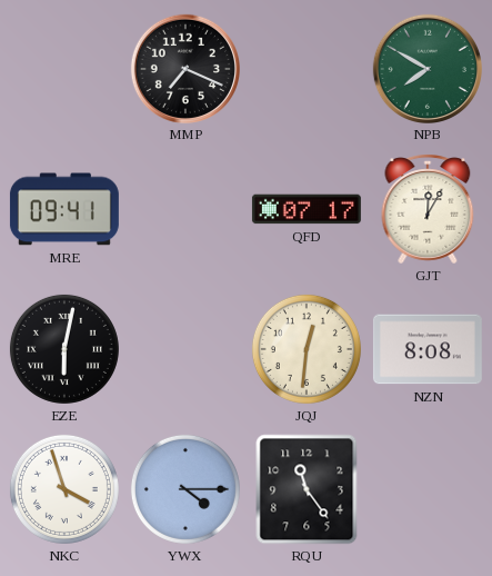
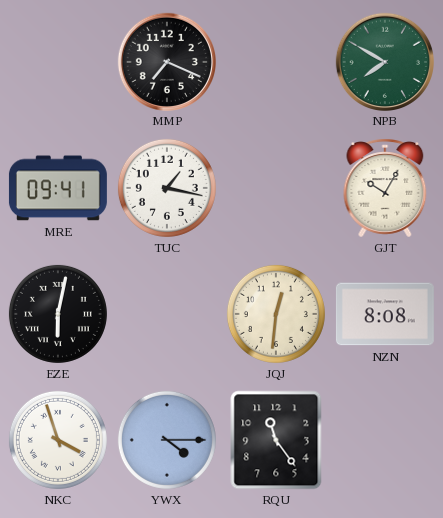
TUC: none -> 1:17
QFD: 07:17 -> none
GJT: 12:05 -> 10:05
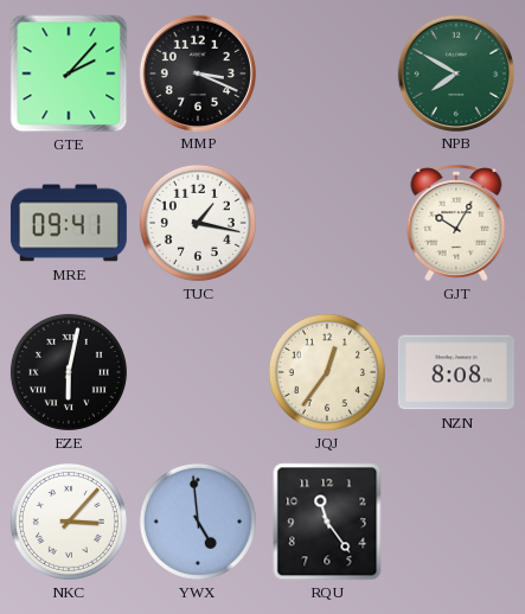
GTE: none -> 2:07
MMP: 7:19 -> 3:19
JQJ: 12:31 -> 12:36
NKC: 3:57 -> 3:07
YWX: 4:15 -> 4:59
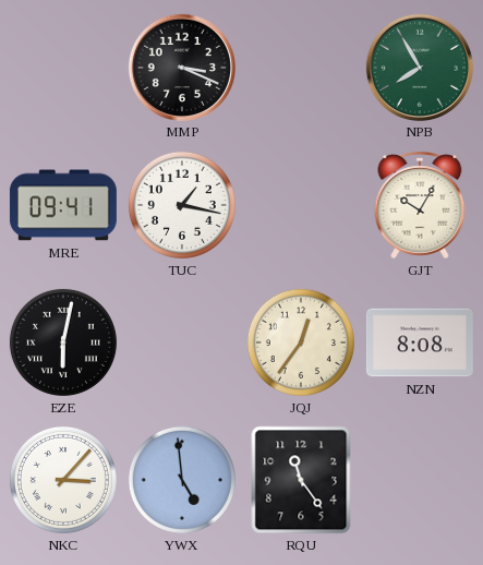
GTE: 2:07 -> none
NPB: 7:50 -> 7:55
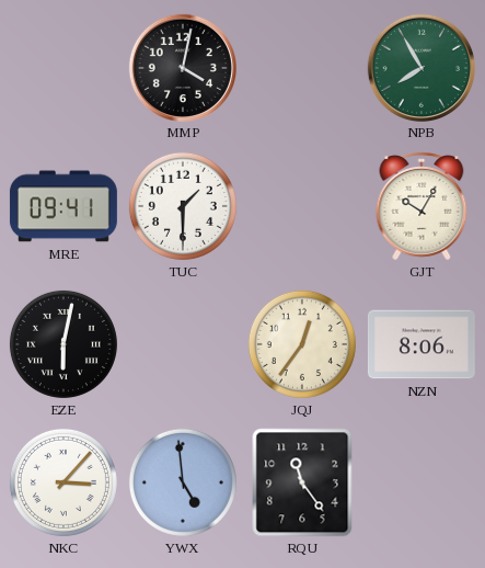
MMP: 3:19 -> 4:02
TUC: 1:17 -> 1:30
NZN: 8:08 -> 8:06
